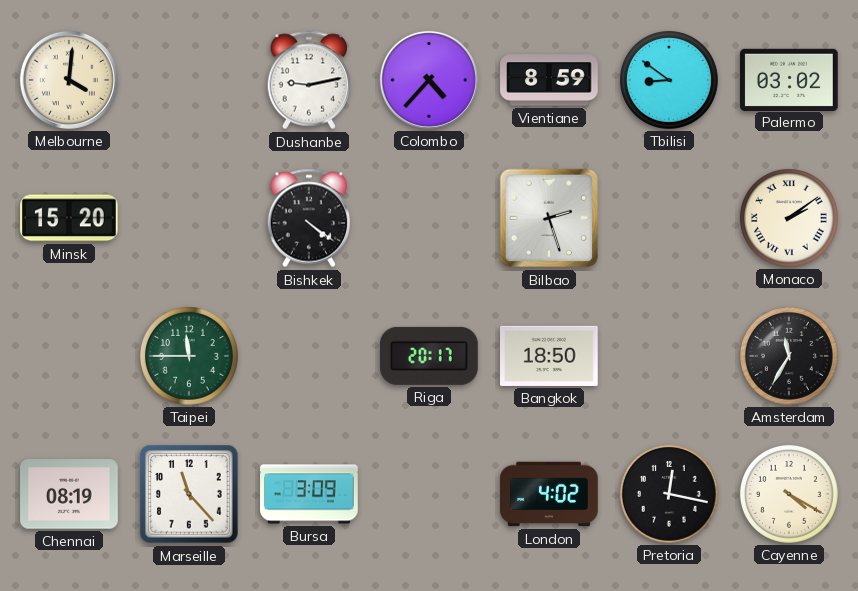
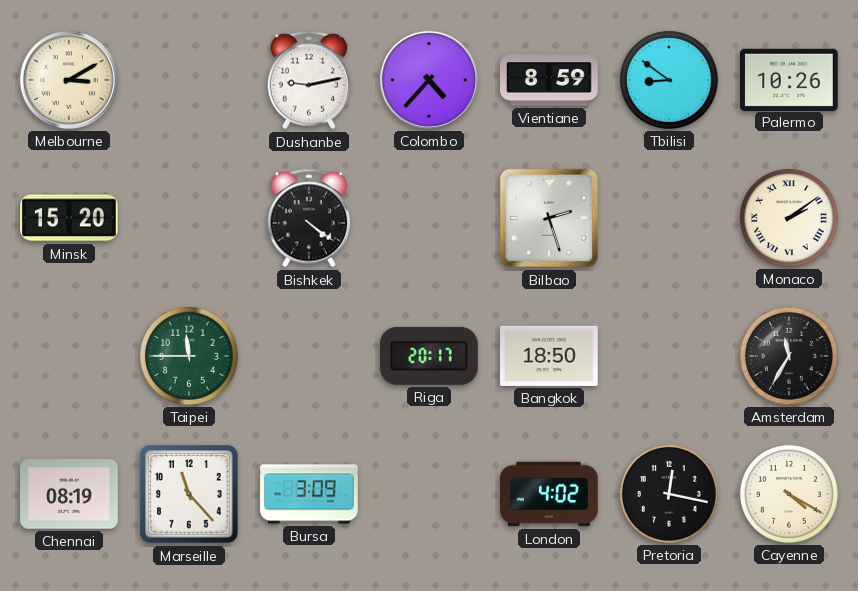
Melbourne: 4:01 -> 3:10
Palermo: 03:02 -> 10:26
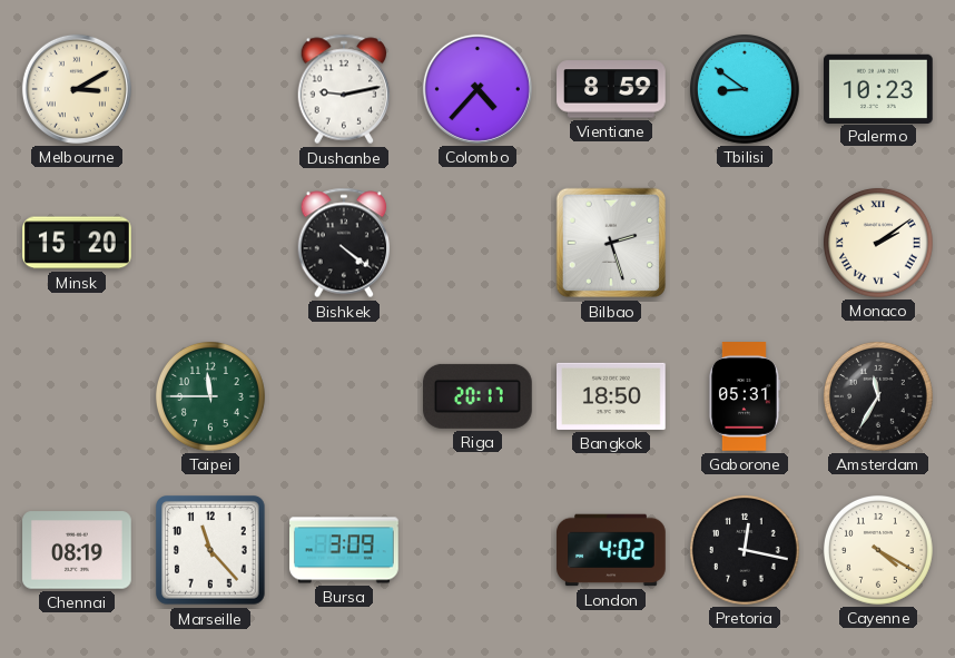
Palermo: 10:26 -> 10:23
Gaborone: none -> 05:31
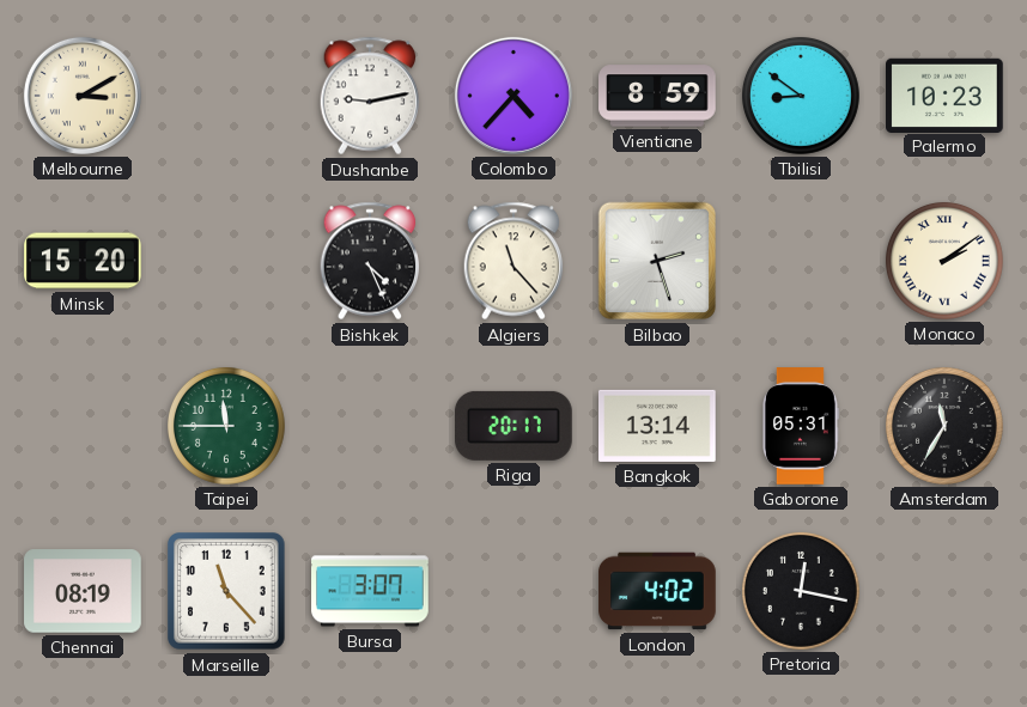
Bishkek: 4:21 -> 4:26
Algiers: none -> 11:23
Bangkok: 18:50 -> 13:14
Bursa: 3:09 -> 3:07
Cayenne: 4:20 -> none
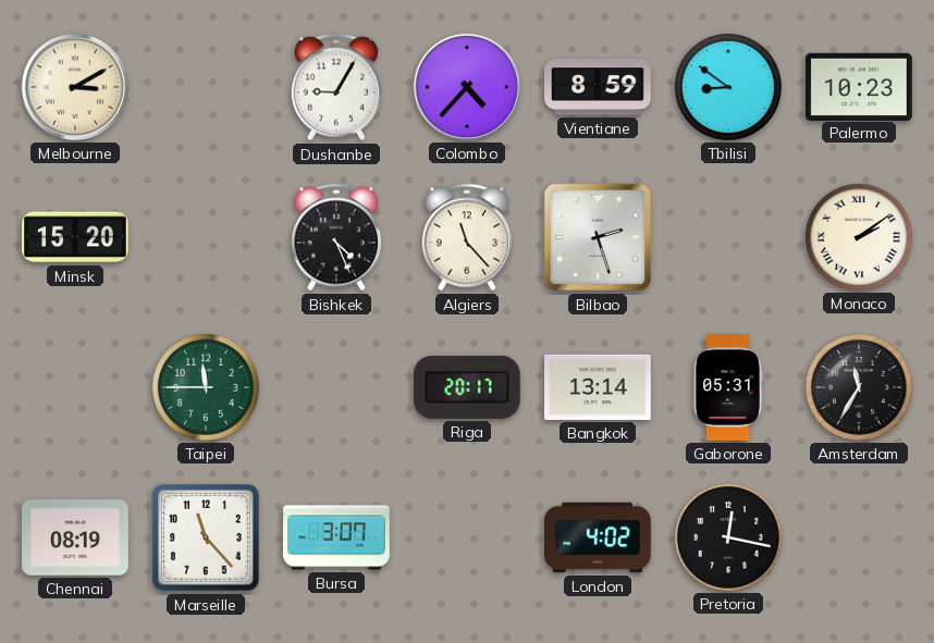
Dushanbe: 9:13 -> 9:05
